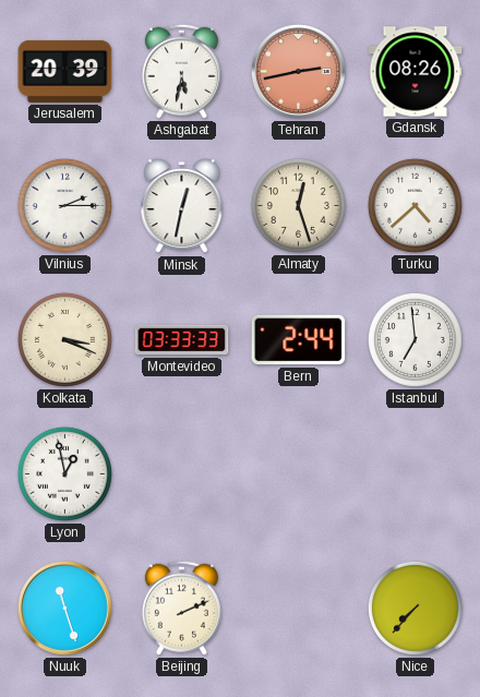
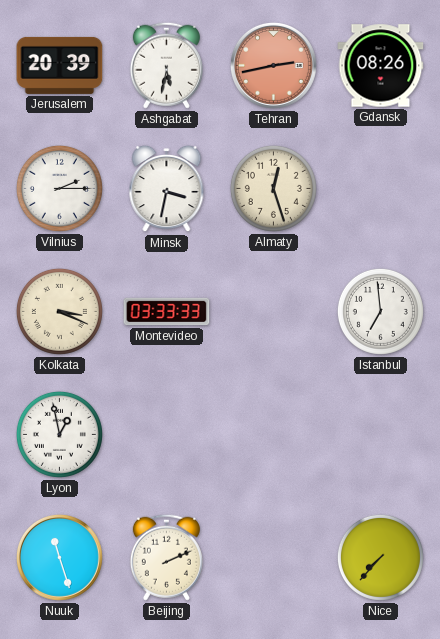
Minsk: 12:32 -> 3:32
Turku: 4:38 -> none
Bern: 2:44 -> none
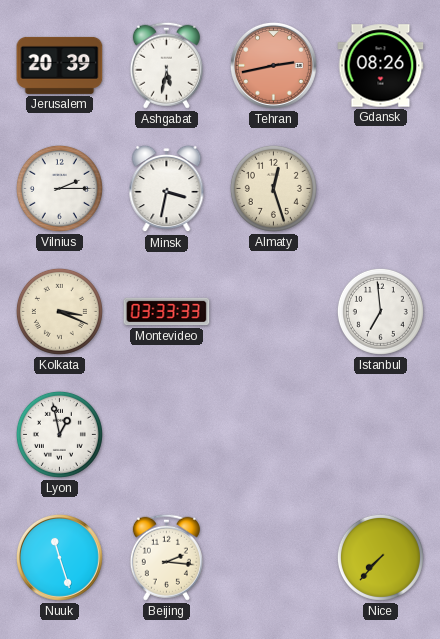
Beijing: 2:11 -> 2:16
